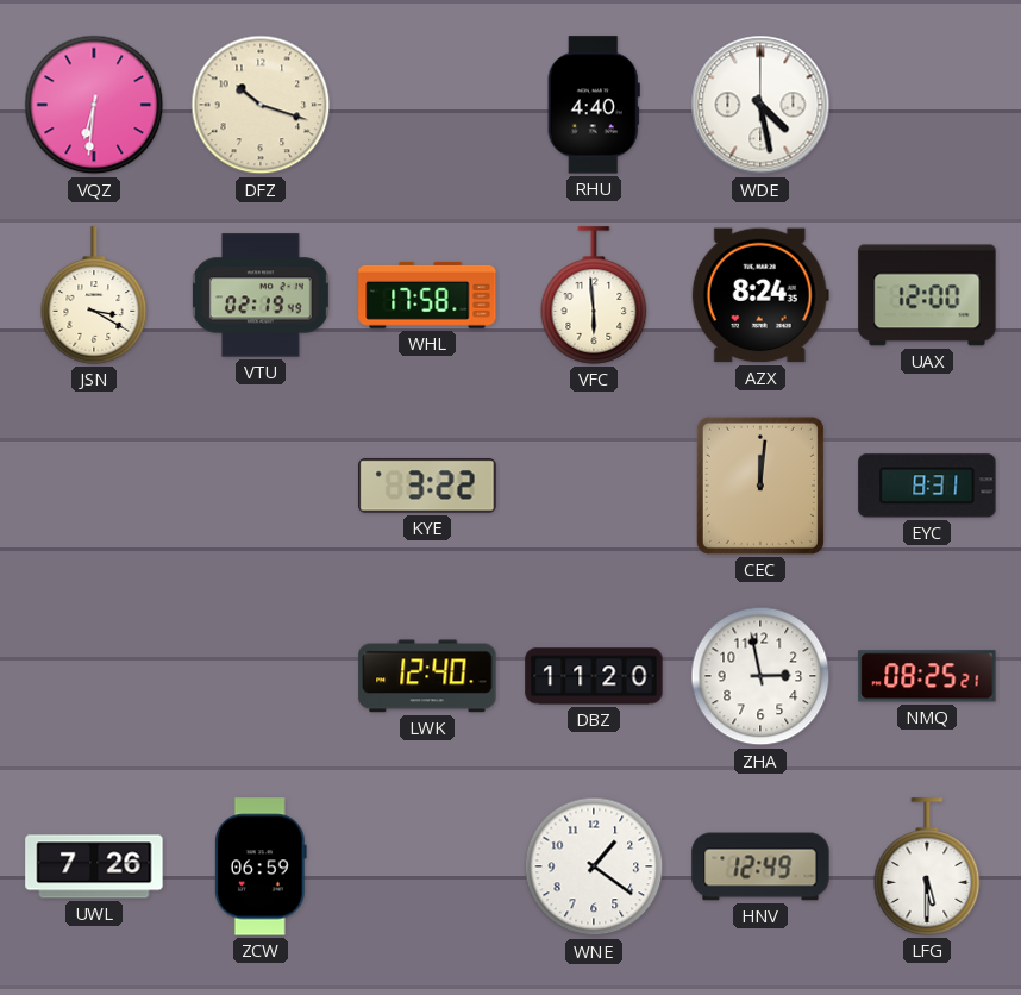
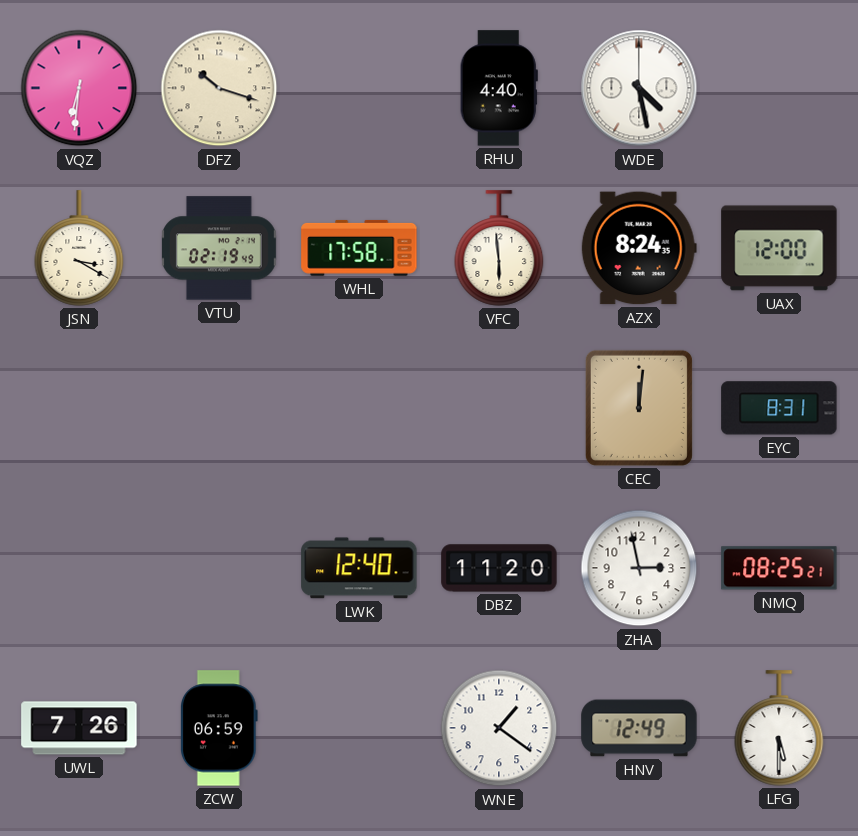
KYE: 3:22 -> none
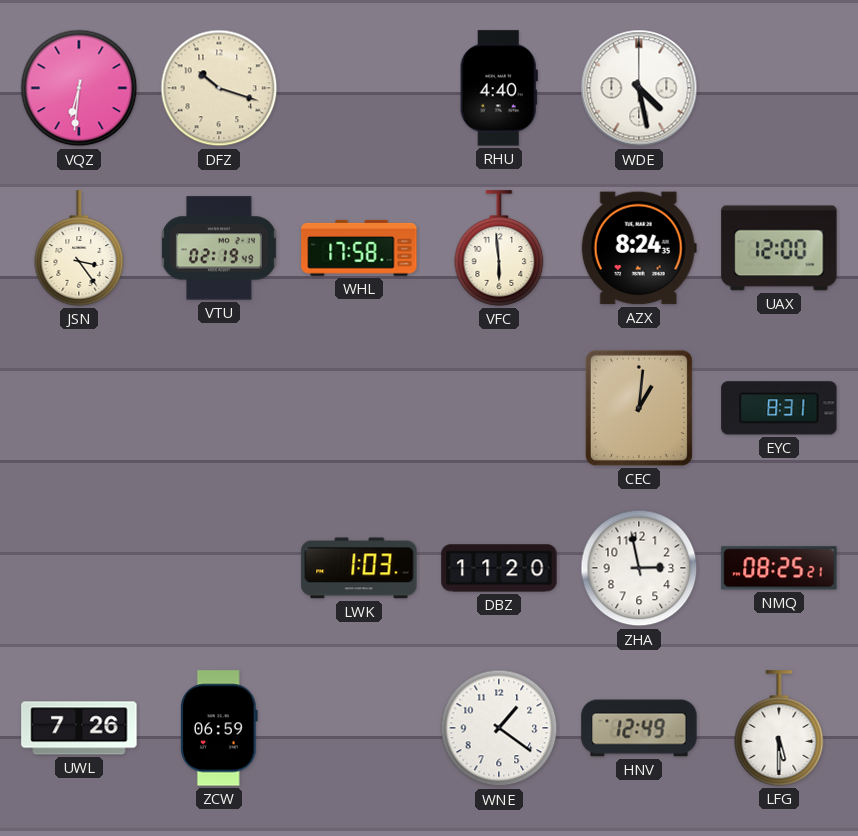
JSN: 3:20 -> 3:24
CEC: 12:01 -> 1:01
LWK: 12:40 -> 1:03
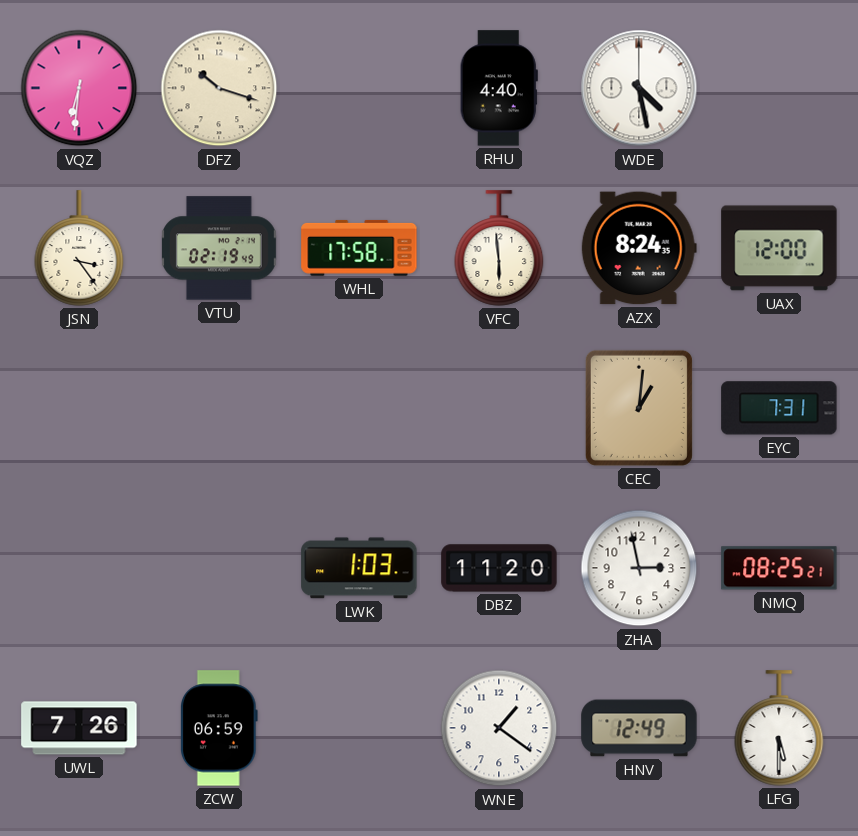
EYC: 8:31 -> 7:31
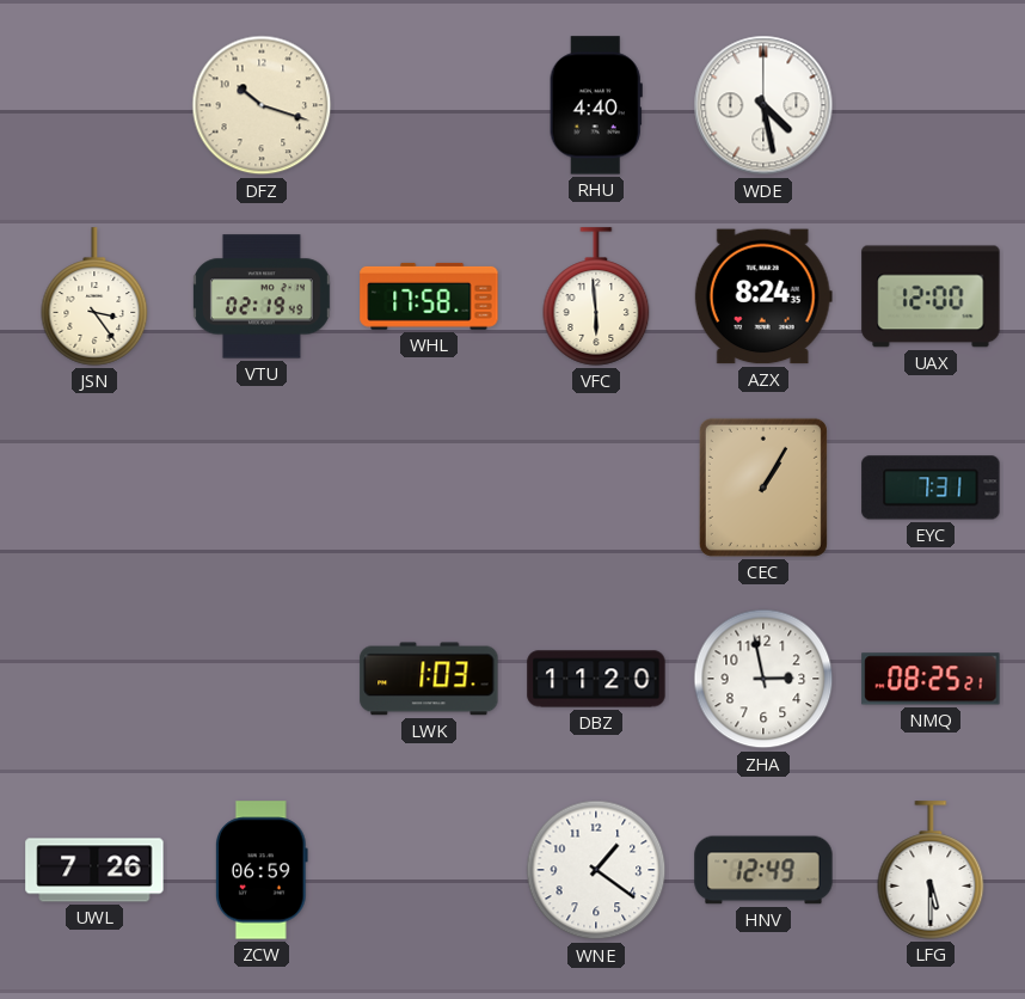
VQZ: 6:31 -> none
CEC: 1:01 -> 1:05
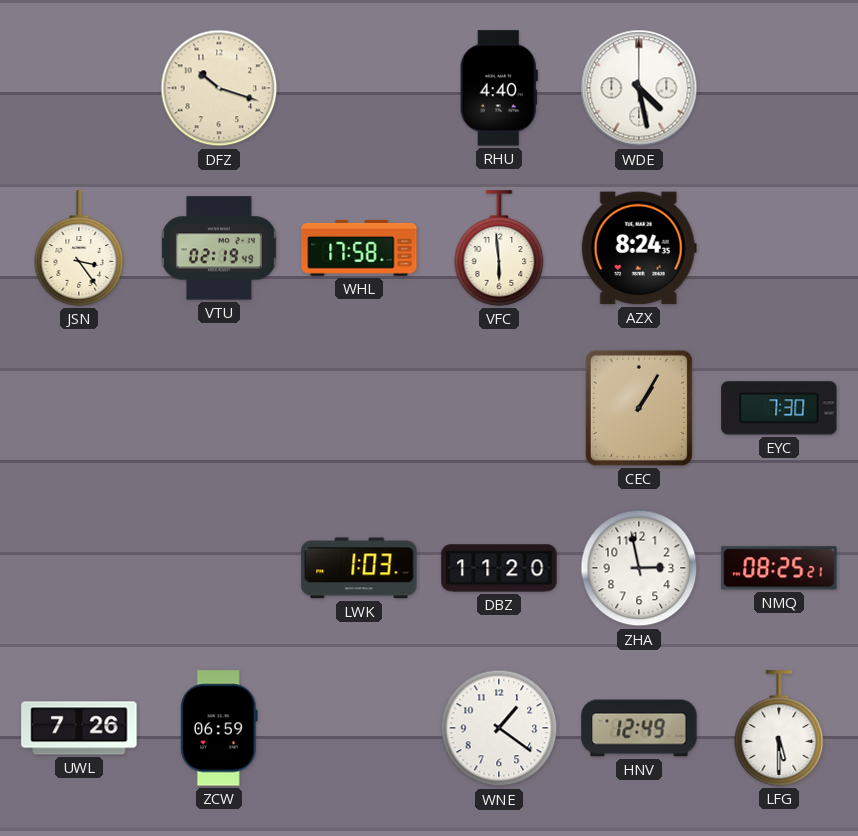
UAX: 12:00 -> none
EYC: 7:31 -> 7:30
